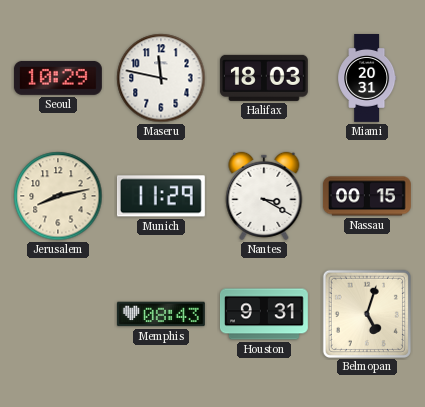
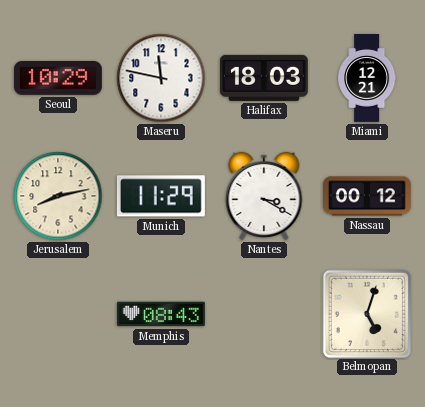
Miami: 20:31 -> 12:21
Nassau: 00:15 -> 00:12
Houston: 9:31 -> none
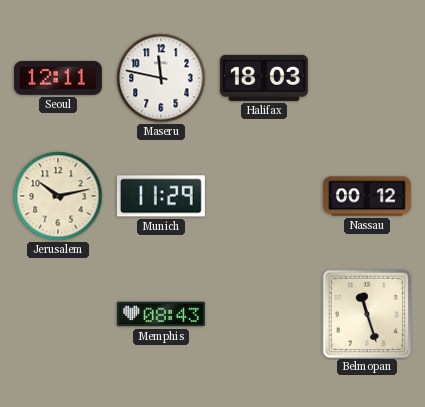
Seoul: 10:29 -> 12:11
Miami: 12:21 -> none
Jerusalem: 8:13 -> 10:13
Nantes: 3:20 -> none
Belmopan: 5:03 -> 11:27
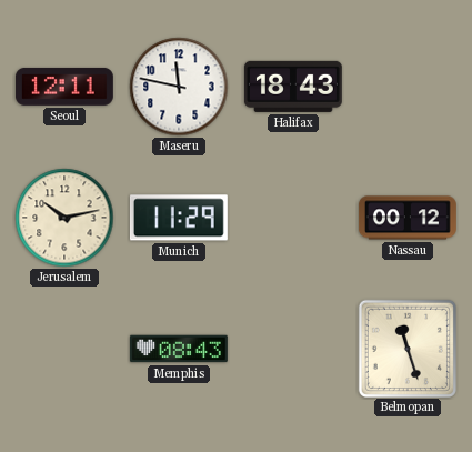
Halifax: 18:03 -> 18:43
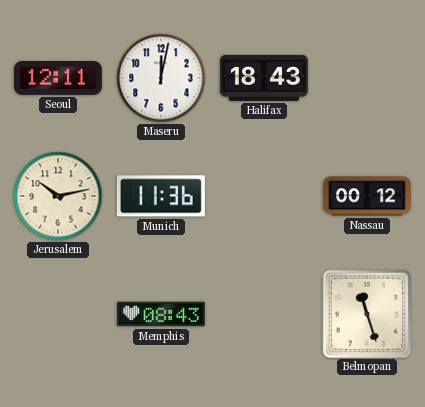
Maseru: 11:47 -> 12:02
Munich: 11:29 -> 11:36
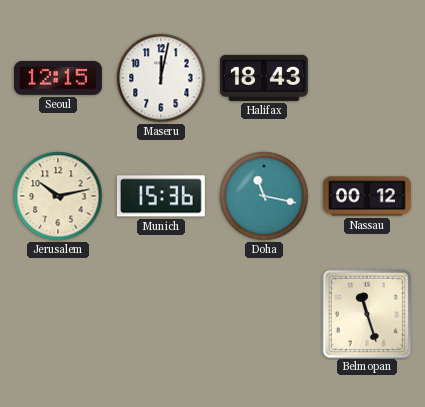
Seoul: 12:11 -> 12:15
Munich: 11:36 -> 15:36
Doha: none -> 11:17
Memphis: 08:43 -> none
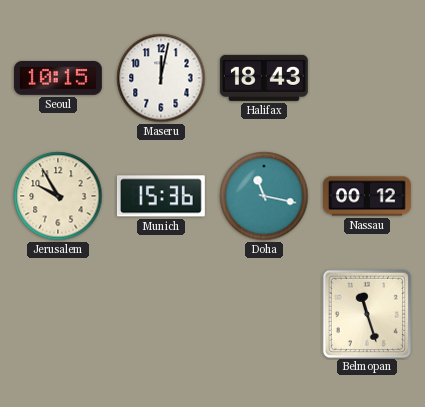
Seoul: 12:15 -> 10:15
Jerusalem: 10:13 -> 9:55
